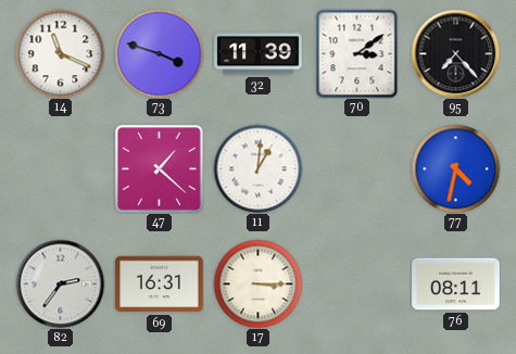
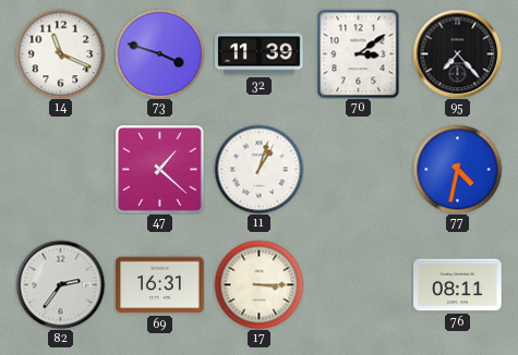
11: 1:01 -> 1:03
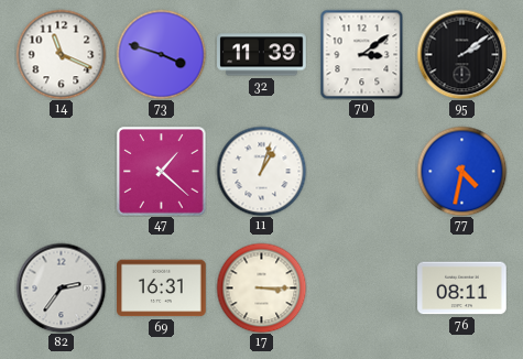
95: 7:23 -> 2:09
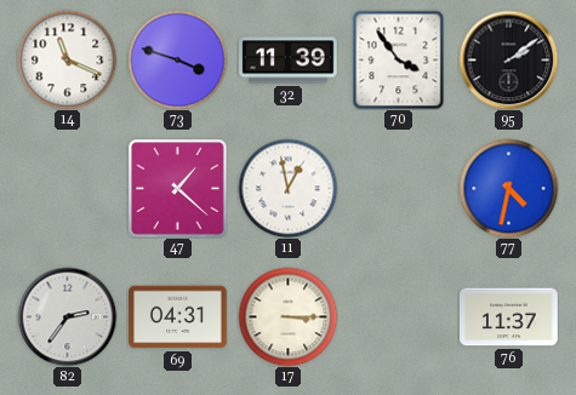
70: 3:09 -> 3:54
11: 1:03 -> 12:58
69: 16:31 -> 04:31
76: 08:11 -> 11:37
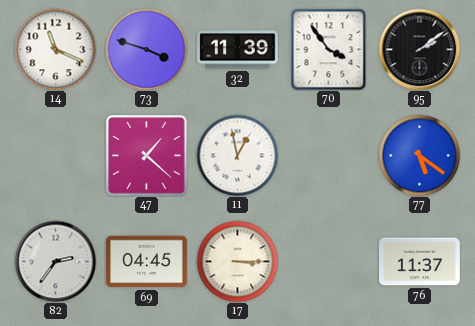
77: 4:32 -> 5:21
69: 04:31 -> 04:45
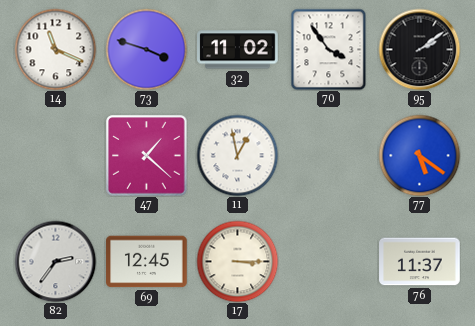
32: 11:39 -> 11:02
69: 04:45 -> 12:45
